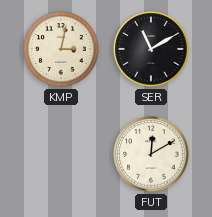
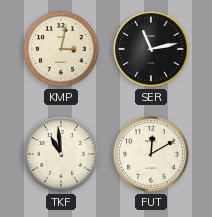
SER: 11:10 -> 11:13
TKF: none -> 10:59
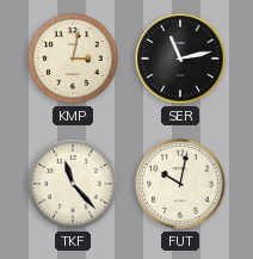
TKF: 10:59 -> 11:23
FUT: 12:10 -> 10:02
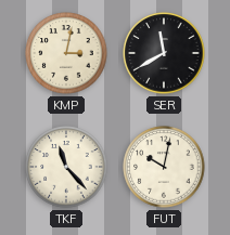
SER: 11:13 -> 11:40
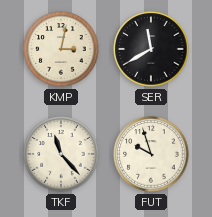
FUT: 10:02 -> 9:57
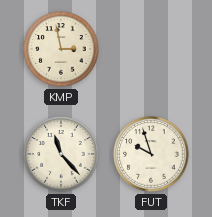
KMP: 3:02 -> 2:58
SER: 11:40 -> none
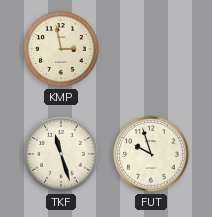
TKF: 11:23 -> 11:27
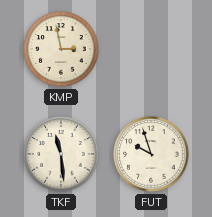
TKF: 11:27 -> 11:29
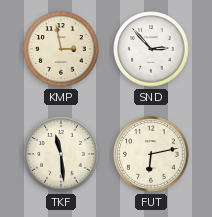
SND: none -> 2:53
FUT: 9:57 -> 6:13
